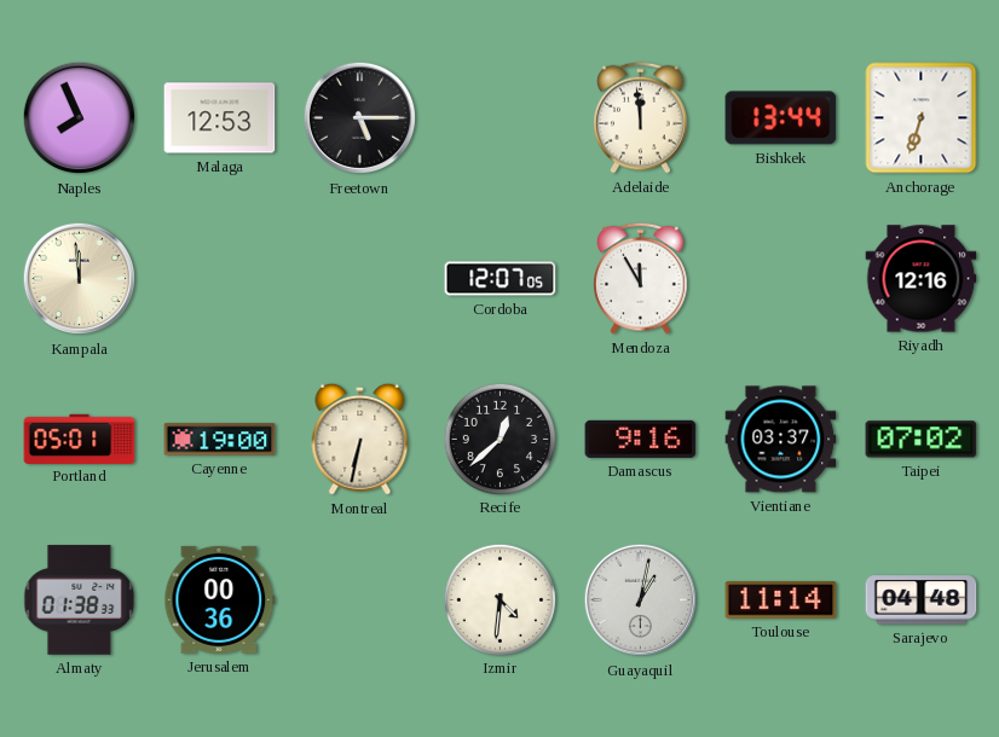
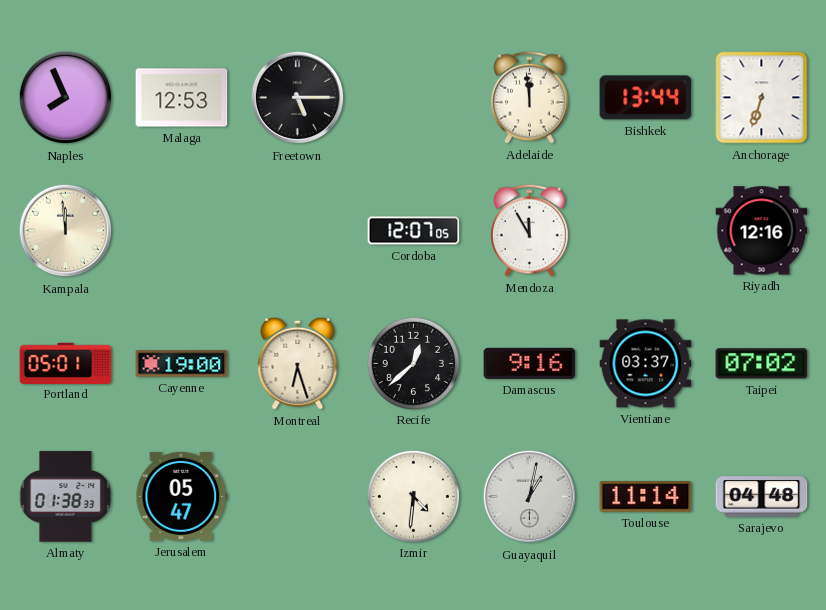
Montreal: 6:32 -> 6:27
Jerusalem: 00:36 -> 05:47
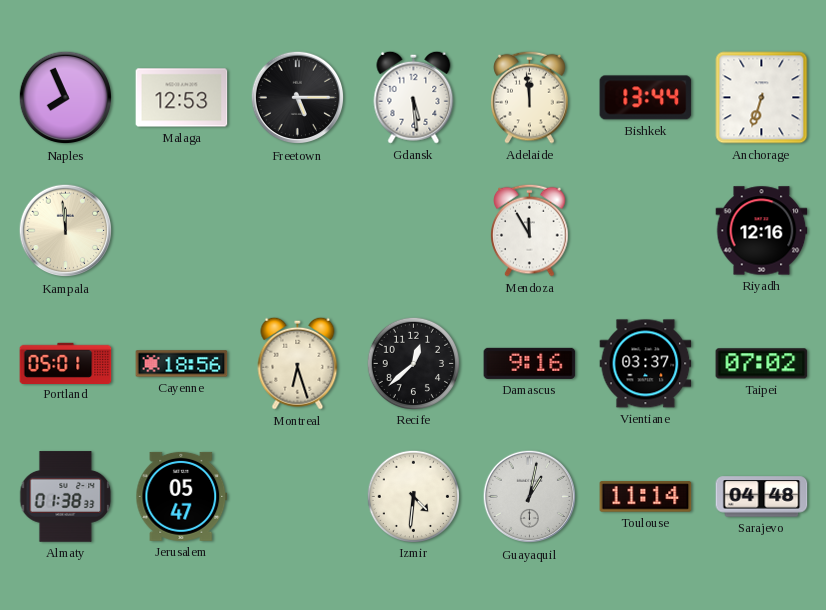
Gdansk: none -> 5:29
Cordoba: 12:07 -> none
Cayenne: 19:00 -> 18:56
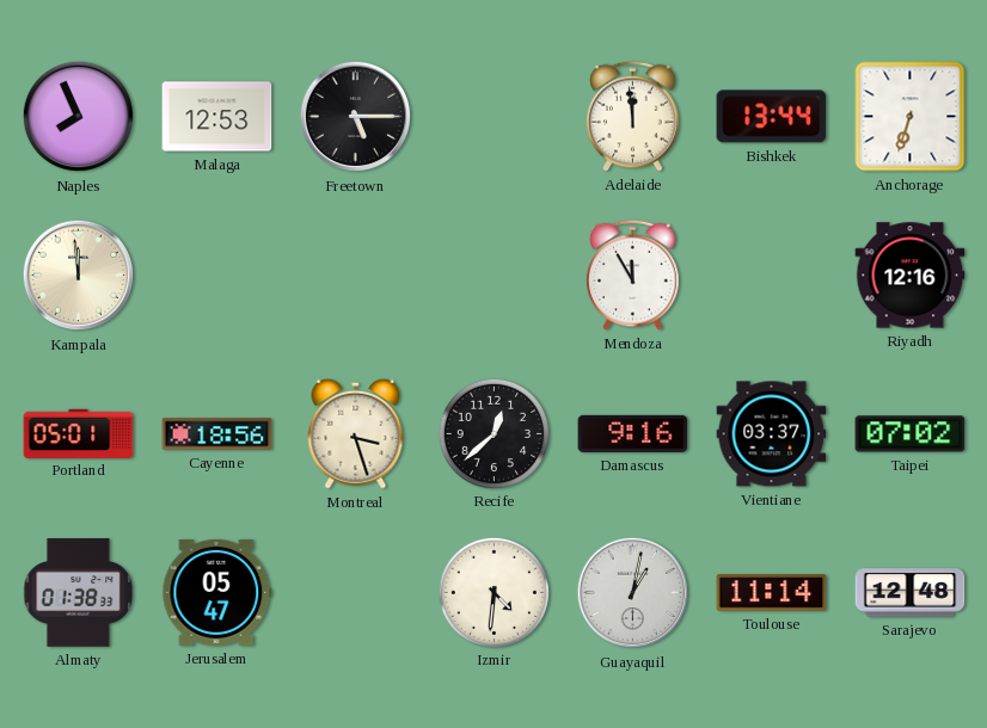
Gdansk: 5:29 -> none
Montreal: 6:27 -> 3:27
Sarajevo: 04:48 -> 12:48
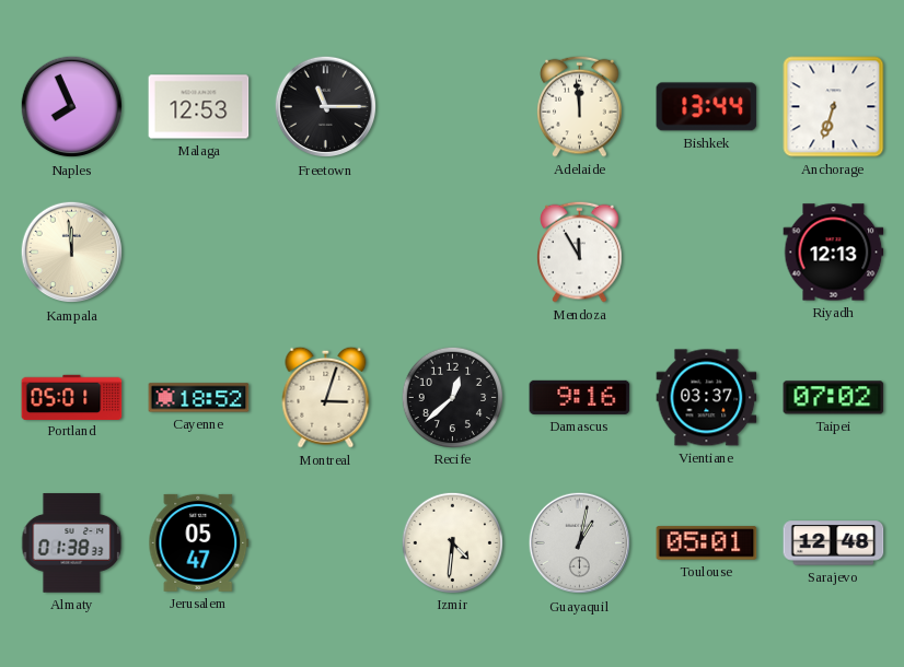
Freetown: 5:15 -> 11:15
Riyadh: 12:16 -> 12:13
Cayenne: 18:56 -> 18:52
Montreal: 3:27 -> 3:03
Toulouse: 11:14 -> 05:01
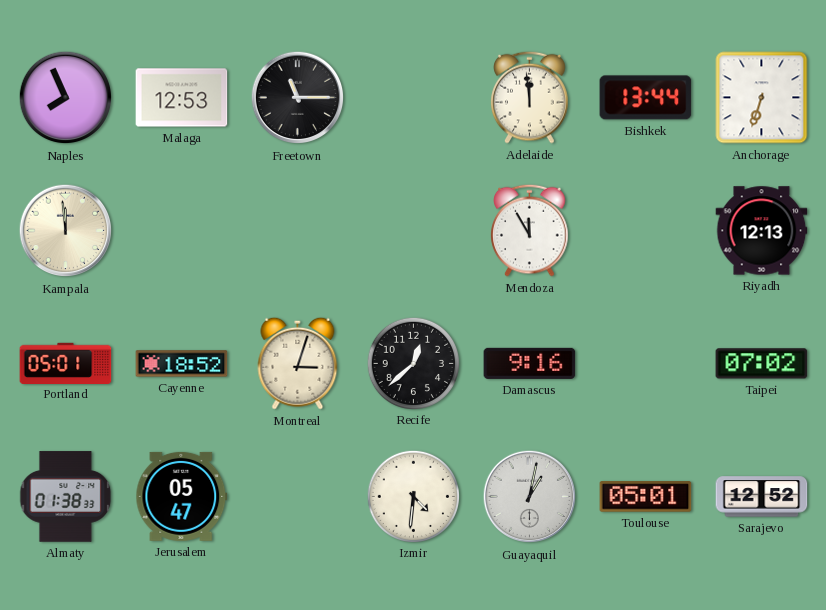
Vientiane: 03:37 -> none
Sarajevo: 12:48 -> 12:52
